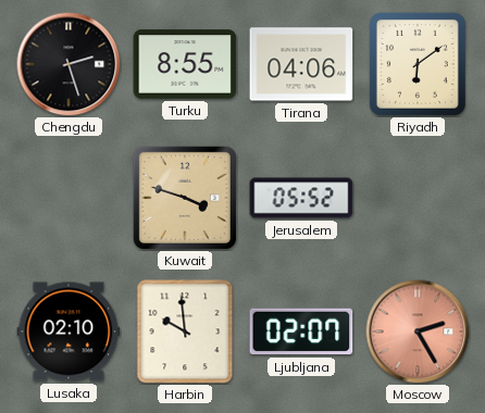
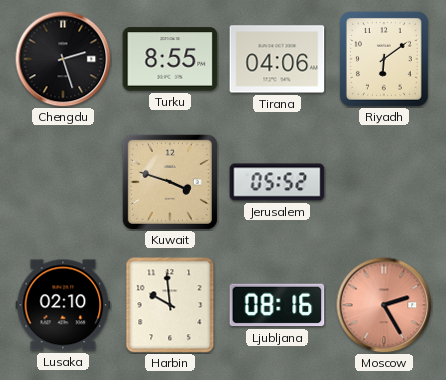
Ljubljana: 02:07 -> 08:16
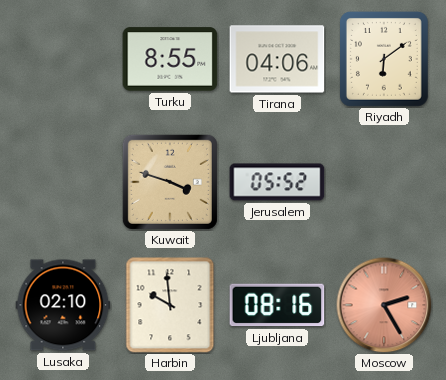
Chengdu: 2:27 -> none
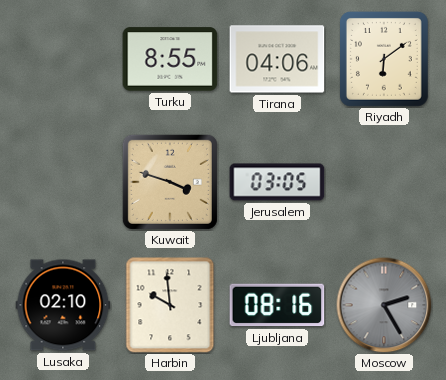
Jerusalem: 05:52 -> 03:05
Moscow dial: salmon -> grey
